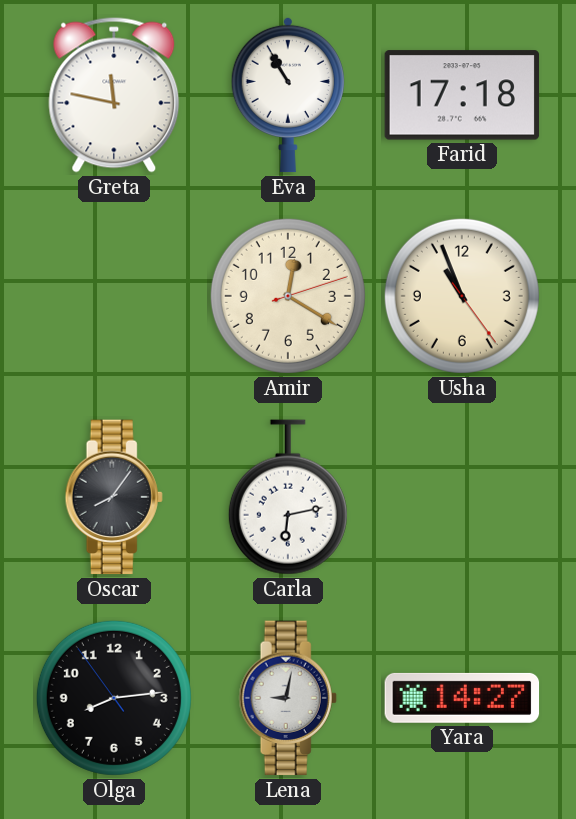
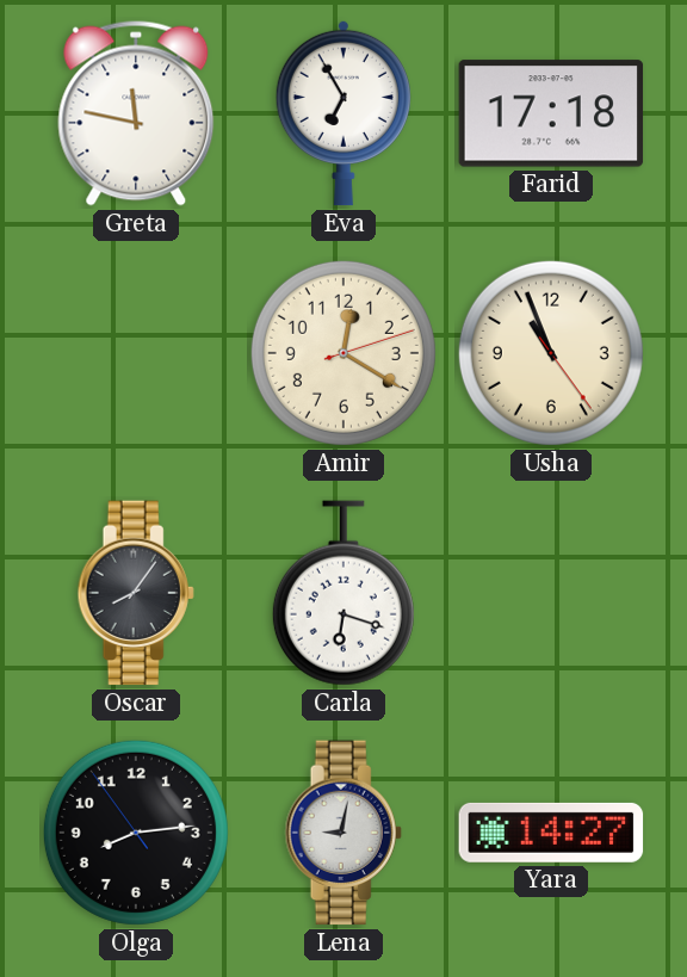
Eva: 10:55 -> 6:55
Carla: 6:13 -> 6:18
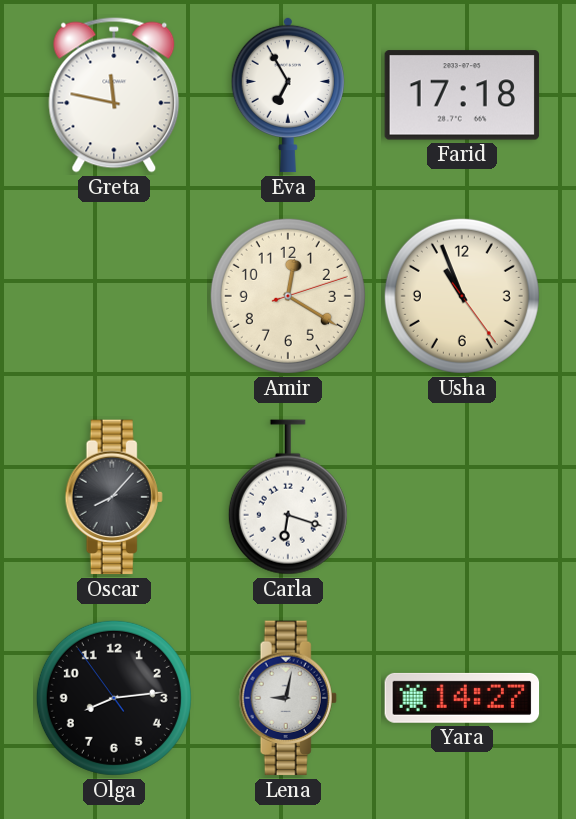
Oscar: 8:06 -> 8:07
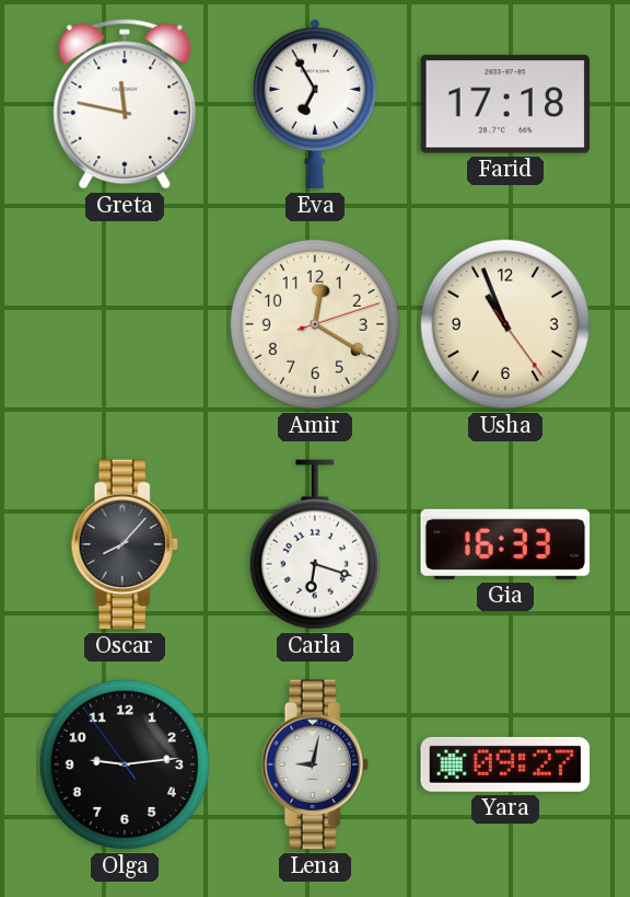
Gia: none -> 16:33
Olga: 8:13 -> 9:13
Yara: 14:27 -> 09:27
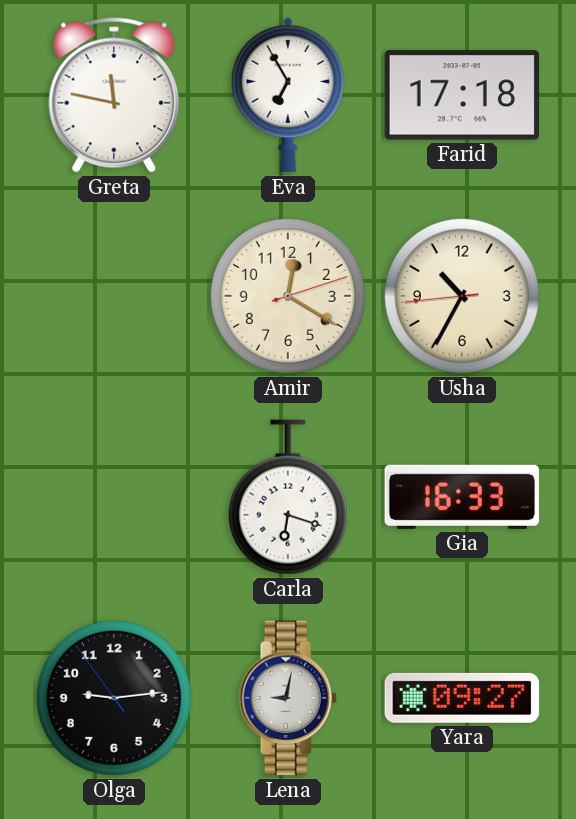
Usha: 10:56 -> 10:34
Oscar: 8:07 -> none
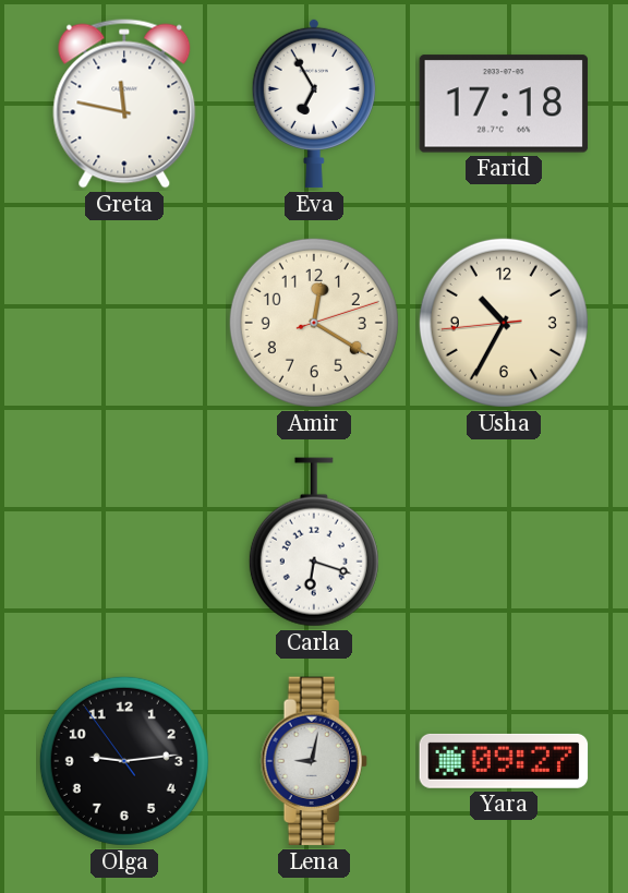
Gia: 16:33 -> none
